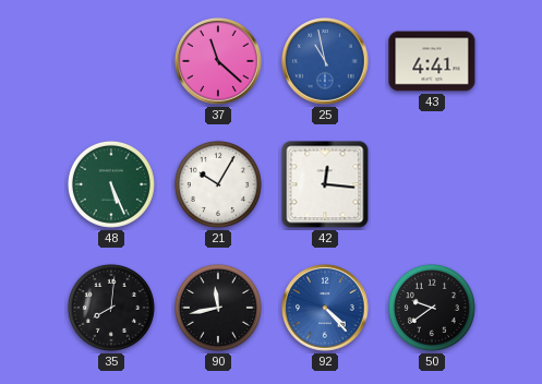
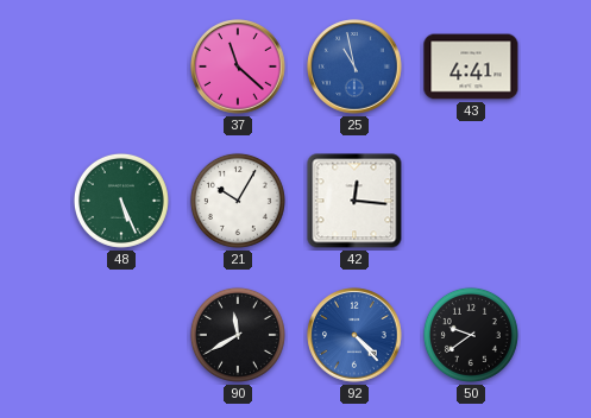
35: 8:01 -> none
90: 11:43 -> 11:40
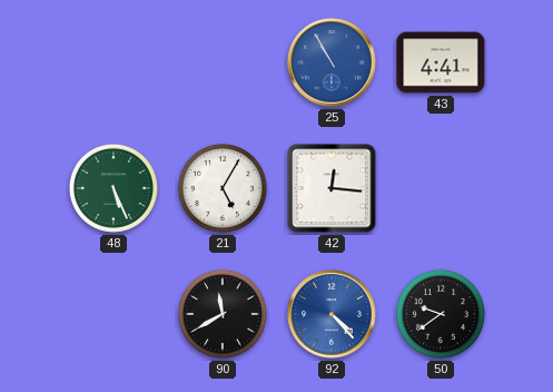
37: 11:22 -> none
25: 10:58 -> 10:55
21: 10:05 -> 5:05
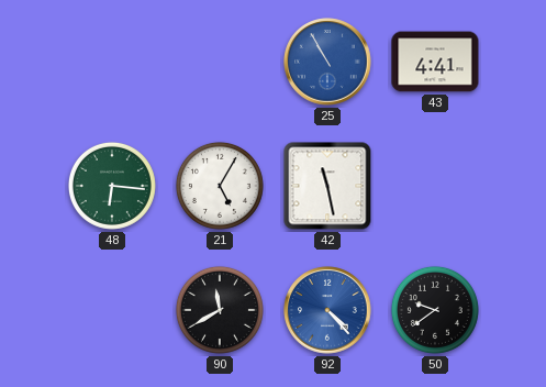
48: 5:26 -> 6:16
42: 12:16 -> 11:28
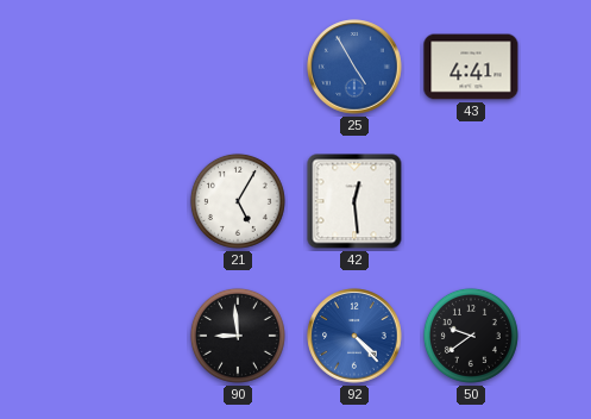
25: 10:55 -> 4:55
48: 6:16 -> none
42: 11:28 -> 12:29
90: 11:40 -> 8:59
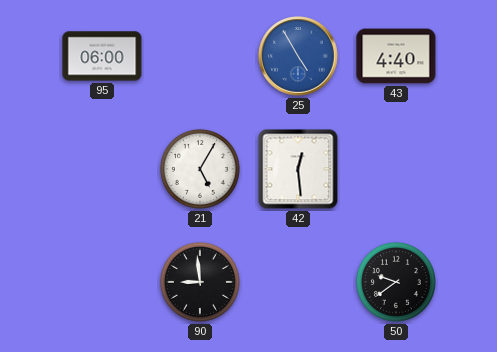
95: none -> 06:00
43: 4:41 -> 4:40
92: 4:23 -> none
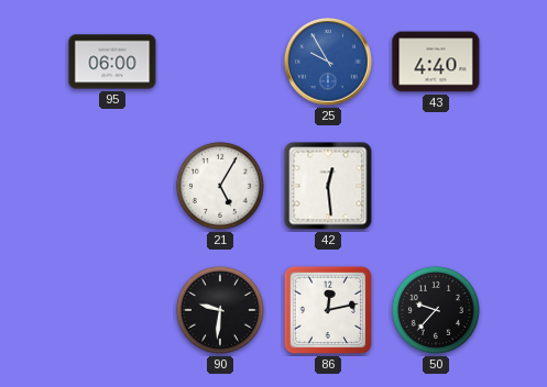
25: 4:55 -> 9:55
90: 8:59 -> 9:31
86: none -> 12:13
50: 9:39 -> 9:37
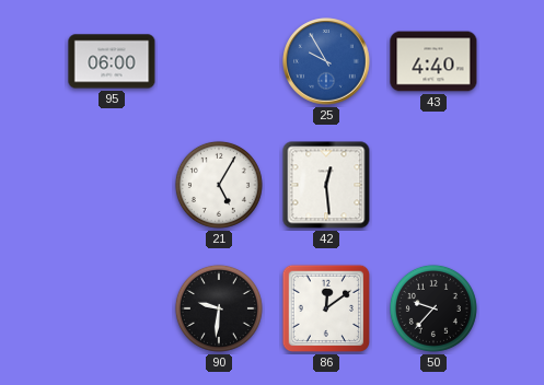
86: 12:13 -> 12:09
